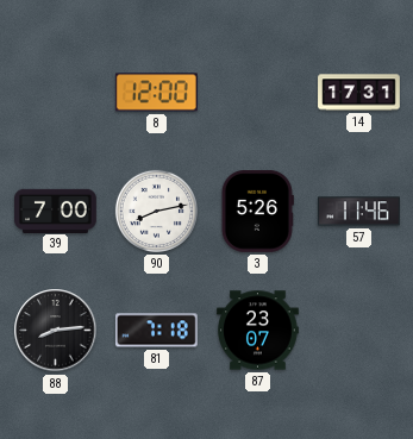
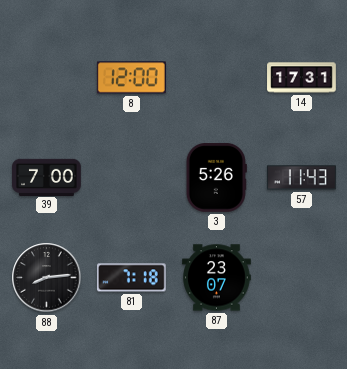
90: 8:13 -> none
57: 11:46 -> 11:43
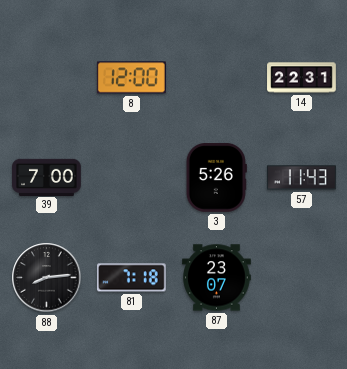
14: 17:31 -> 22:31
